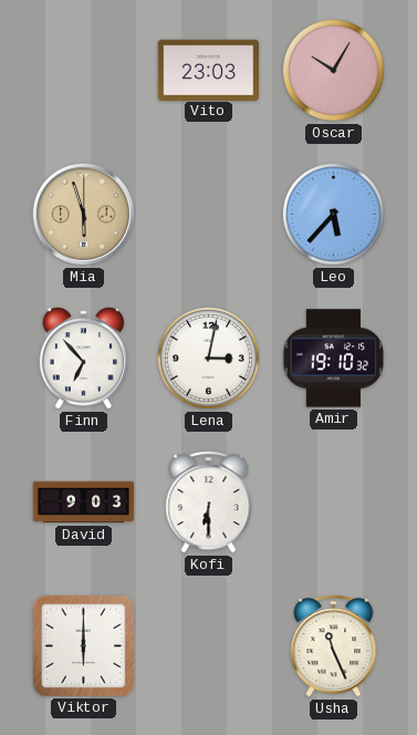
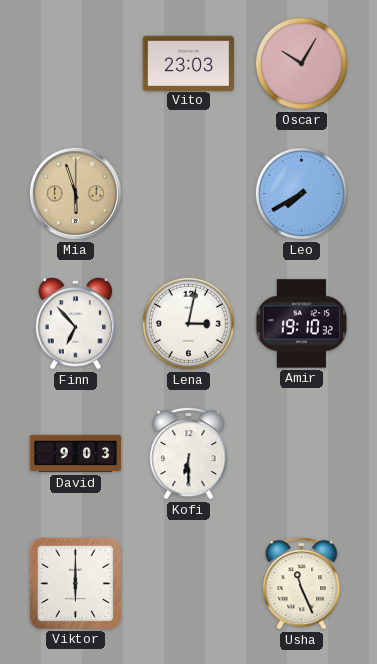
Leo: 5:37 -> 7:40
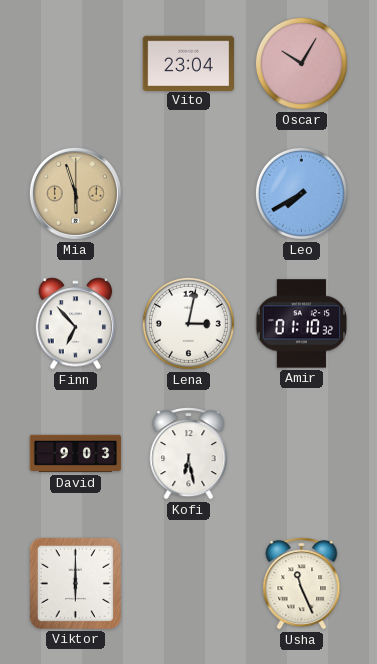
Vito: 23:03 -> 23:04
Amir: 19:10 -> 01:10
Kofi: 6:30 -> 6:28
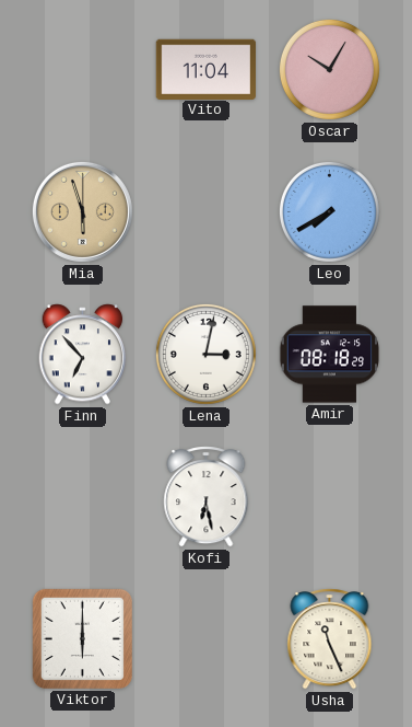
Vito: 23:04 -> 11:04
Amir: 01:10 -> 08:18
David: 9:03 -> none
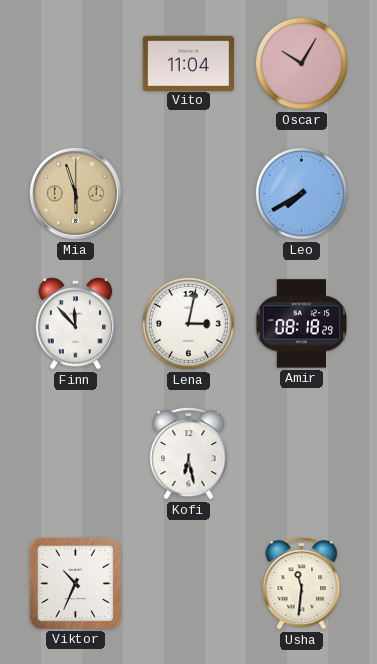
Finn: 6:53 -> 11:53
Viktor: 6:00 -> 10:34
Usha: 11:26 -> 11:31
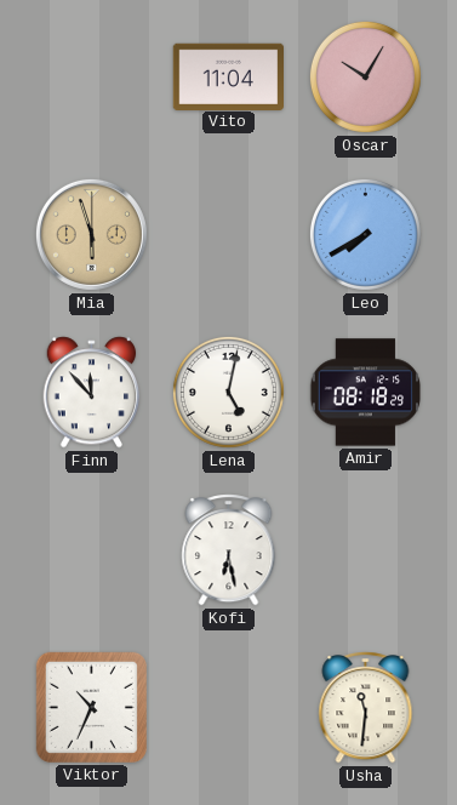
Lena: 3:02 -> 5:02
